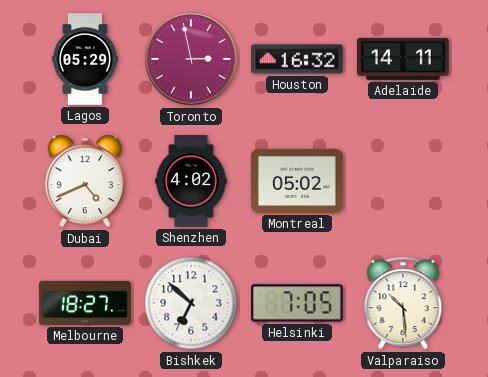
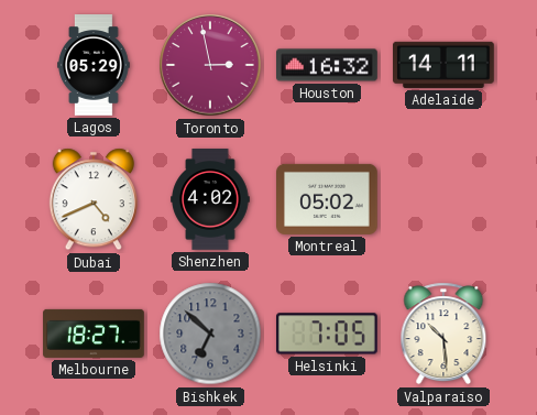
Bishkek dial: white -> grey
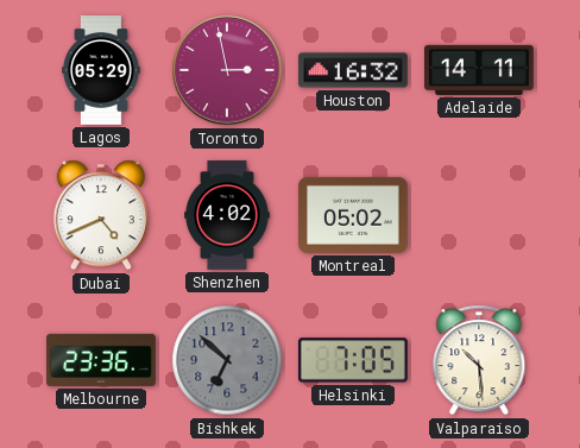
Melbourne: 18:27 -> 23:36
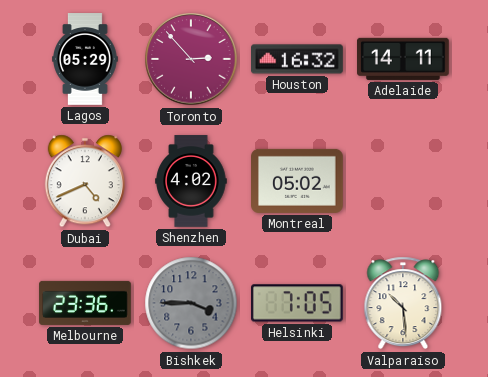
Toronto: 2:58 -> 2:53
Bishkek: 6:52 -> 3:45
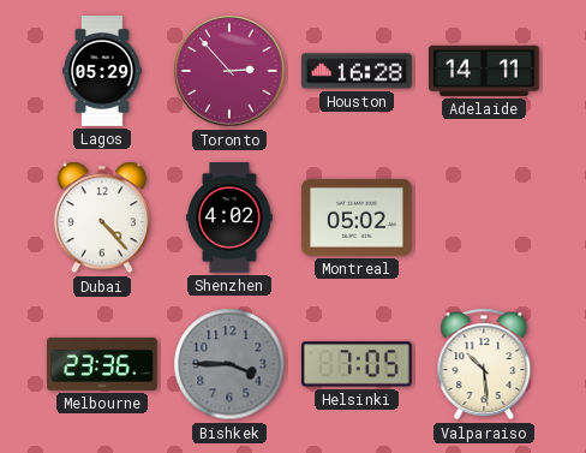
Houston: 16:32 -> 16:28
Dubai: 4:41 -> 4:23
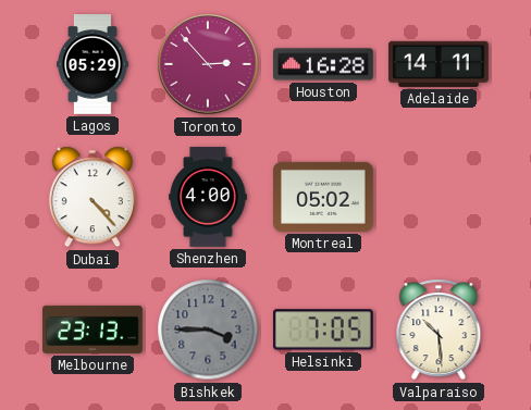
Shenzhen: 4:02 -> 4:00
Melbourne: 23:36 -> 23:13
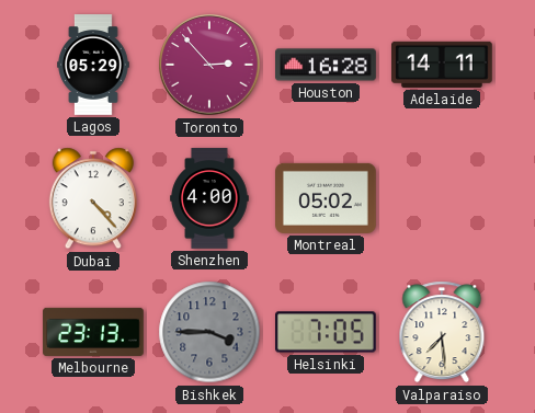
Valparaiso: 10:29 -> 7:29
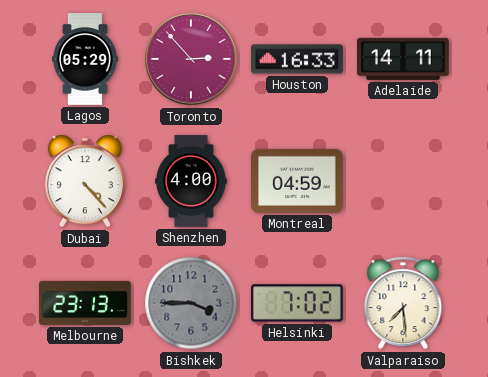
Houston: 16:28 -> 16:33
Montreal: 05:02 -> 04:59
Helsinki: 7:05 -> 7:02
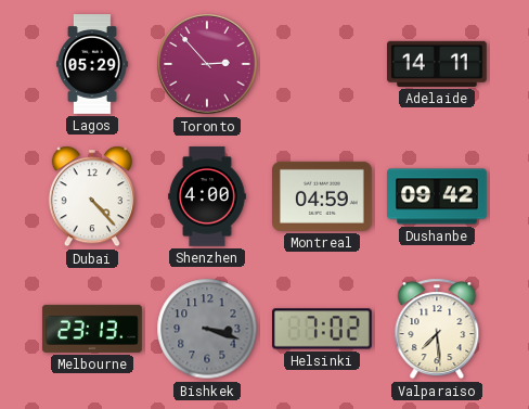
Houston: 16:33 -> none
Dushanbe: none -> 09:42
Bishkek: 3:45 -> 3:18
